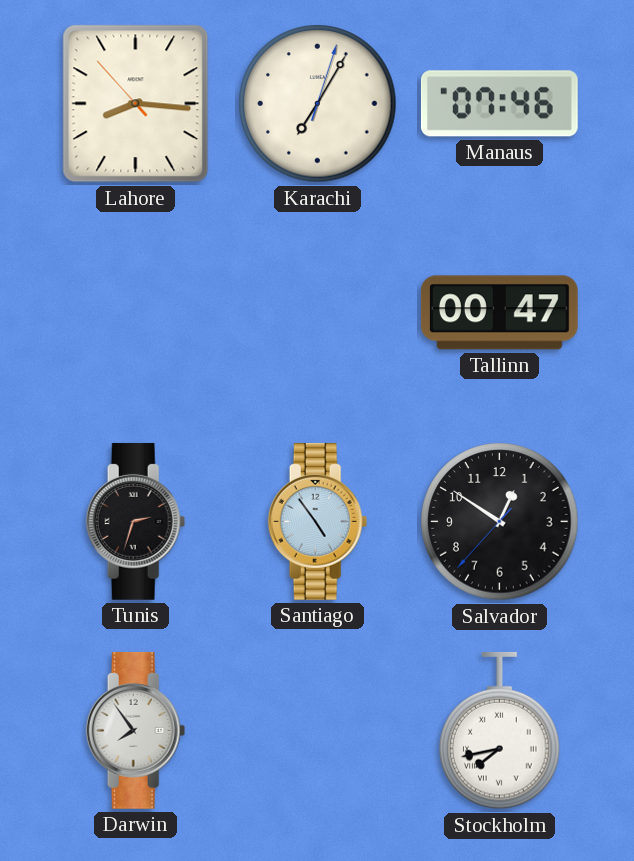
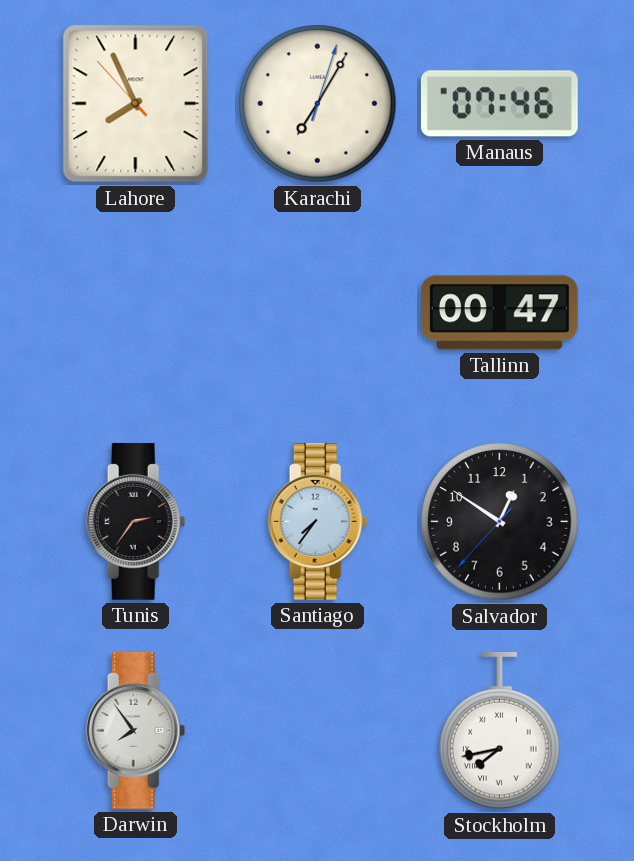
Lahore: 8:15 -> 7:55
Tunis: 2:33 -> 2:36
Santiago: 4:54 -> 7:36
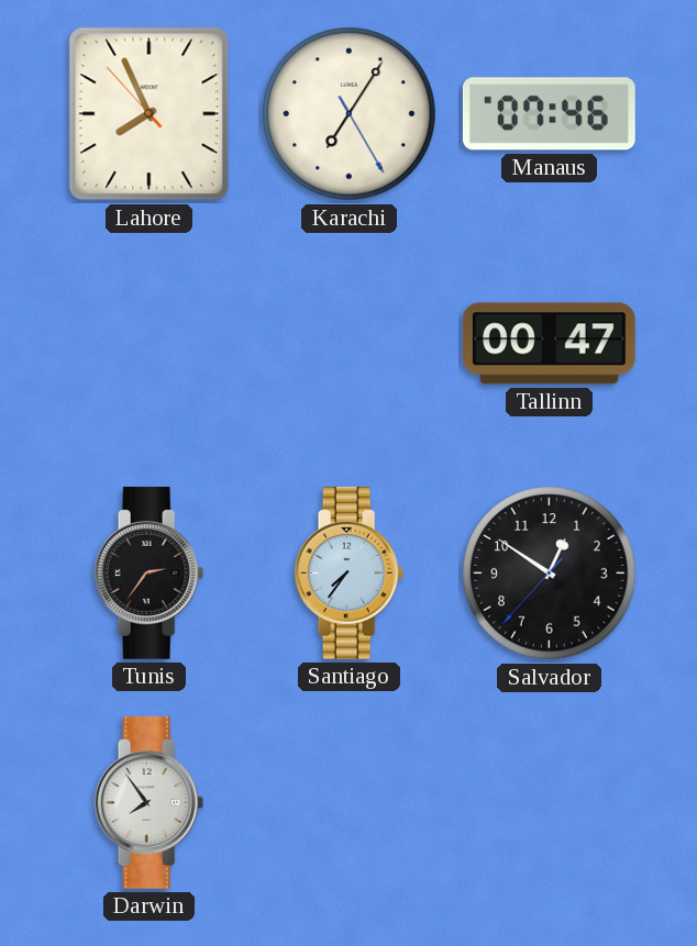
Karachi: 7:05:03 -> 7:05:25
Stockholm: 7:43 -> none
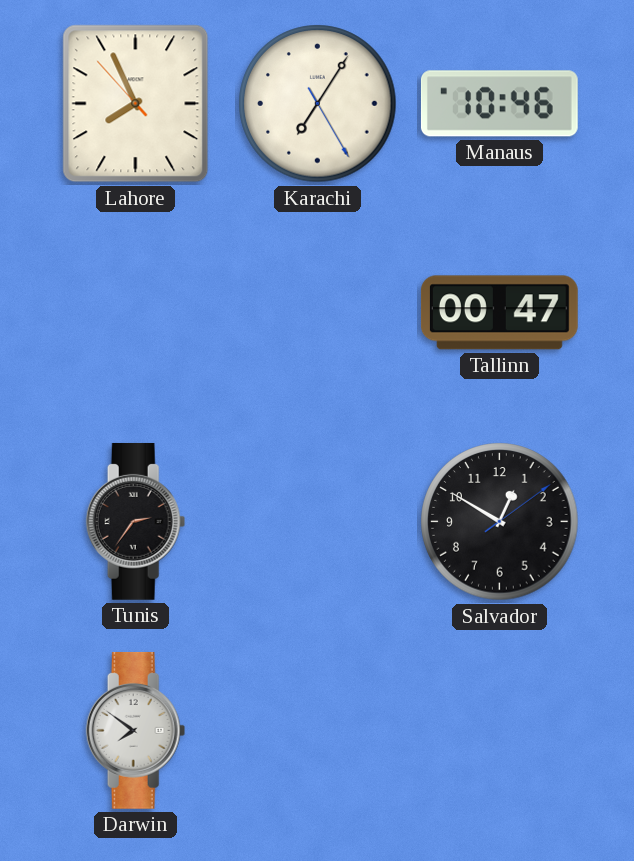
Manaus: 07:46 -> 10:46
Santiago: 7:36 -> none
Salvador: 12:50:37 -> 12:50:09
Darwin: 7:54 -> 7:51
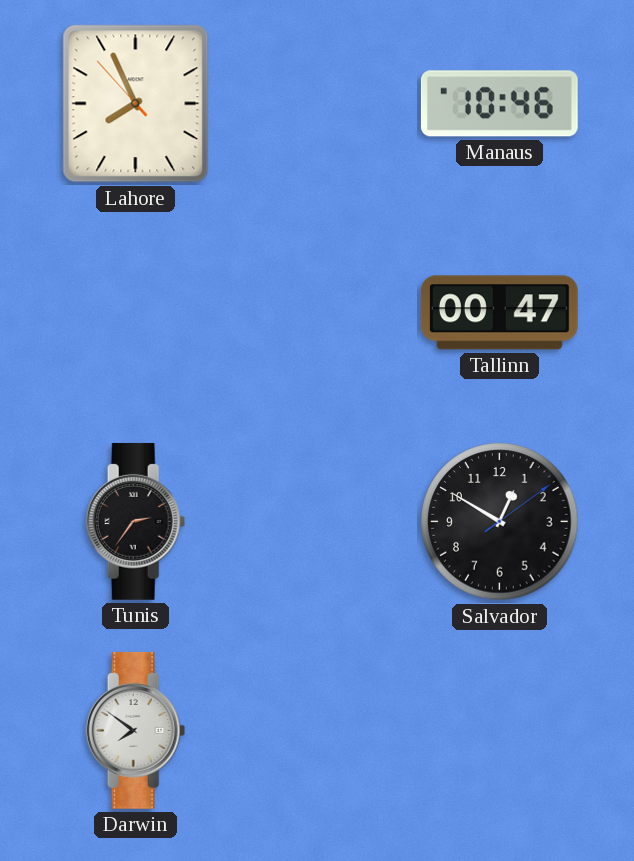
Karachi: 7:05 -> none
